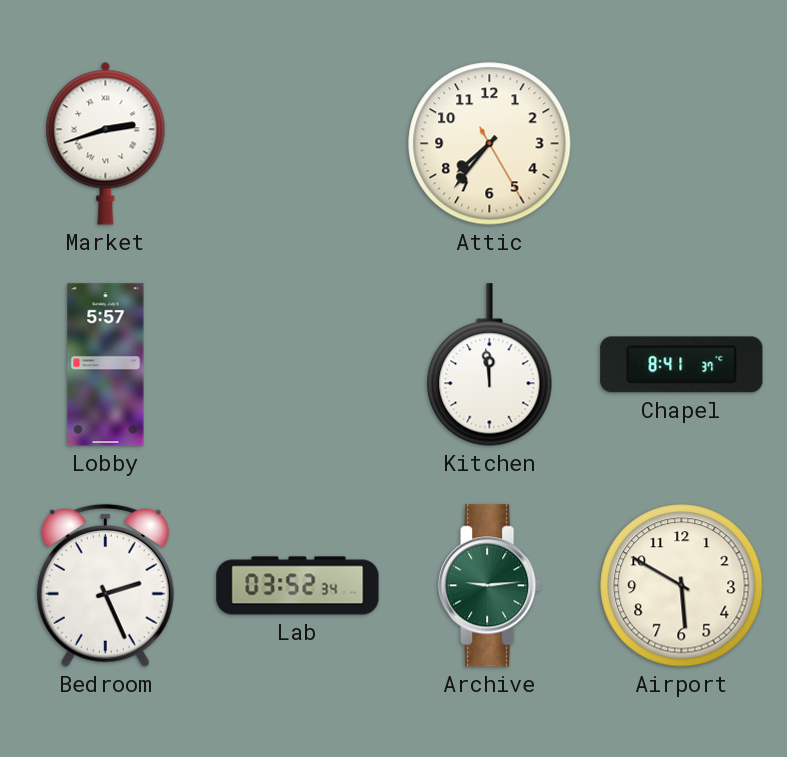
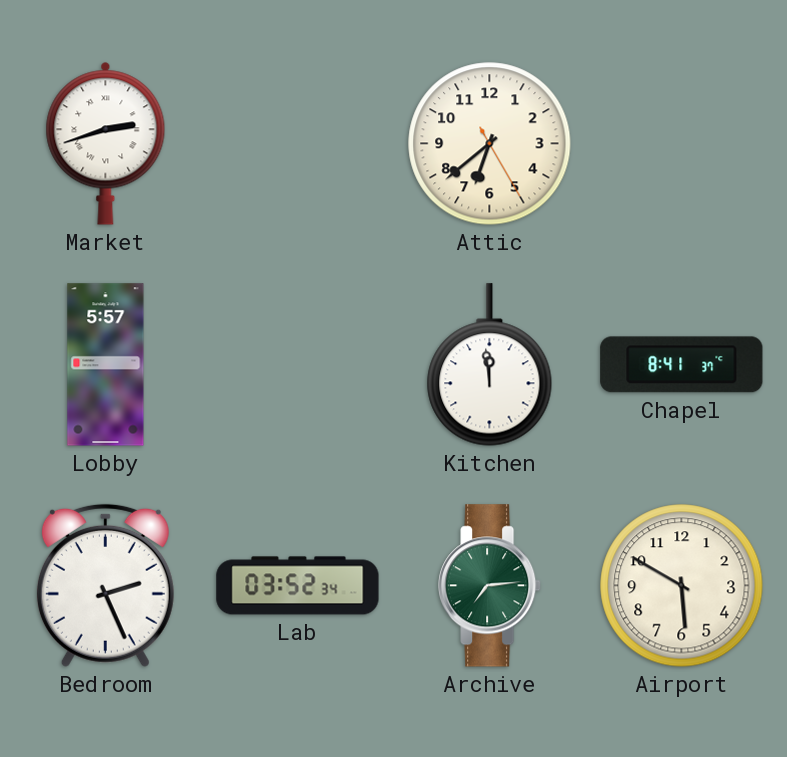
Attic: 7:36 -> 6:38
Archive: 9:14 -> 7:14
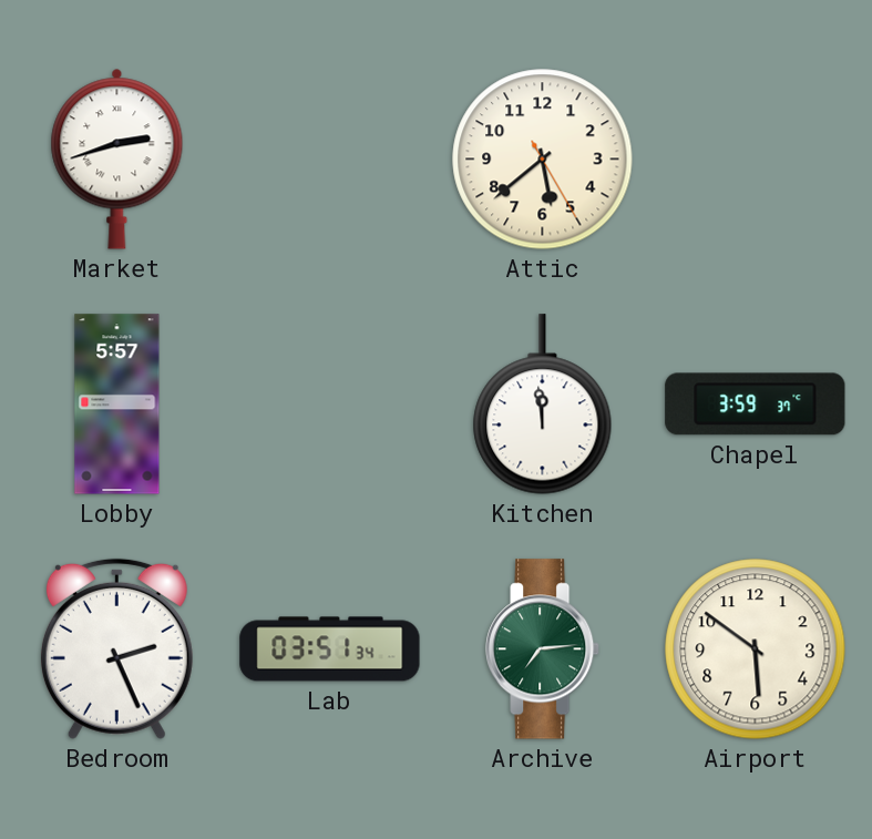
Attic: 6:38 -> 5:38
Chapel: 8:41 -> 3:59
Lab: 03:52 -> 03:51
Airport: 5:50 -> 5:51
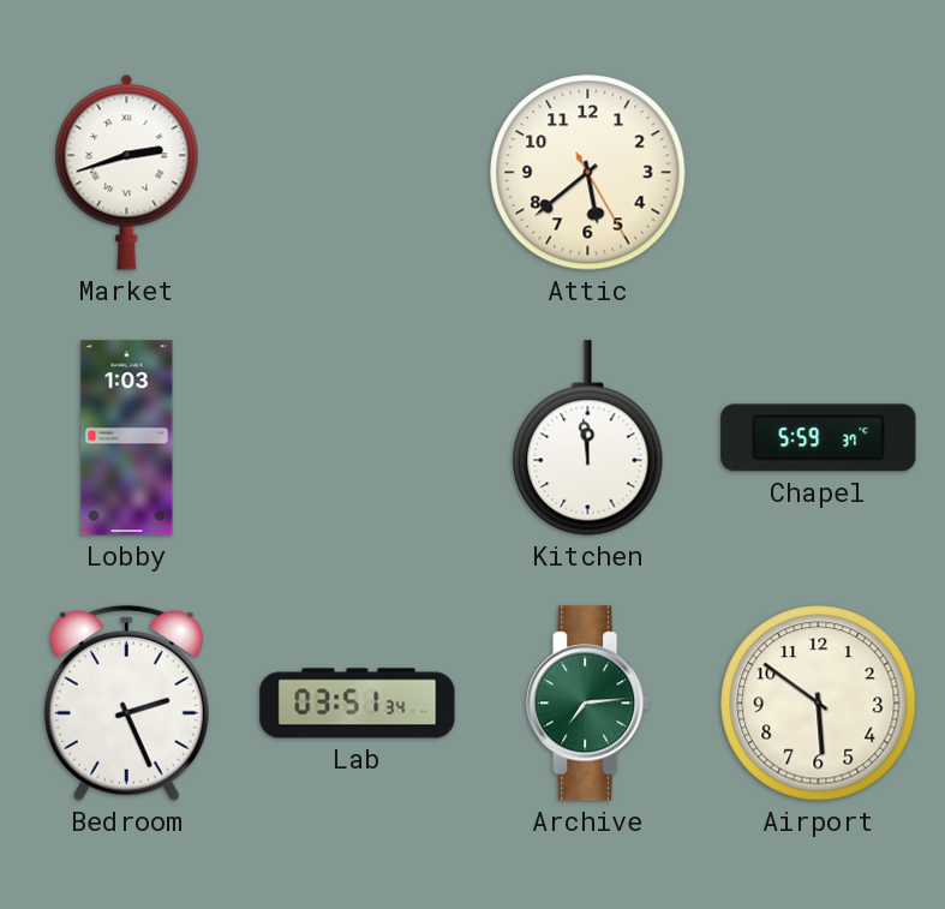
Lobby: 5:57 -> 1:03
Chapel: 3:59 -> 5:59
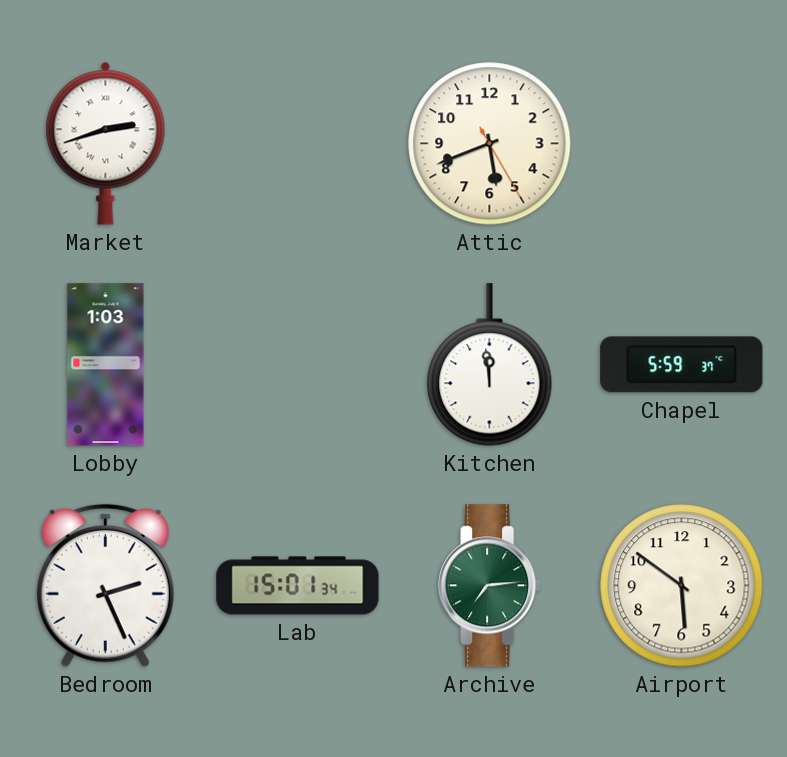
Attic: 5:38 -> 5:41
Lab: 03:51 -> 15:01
